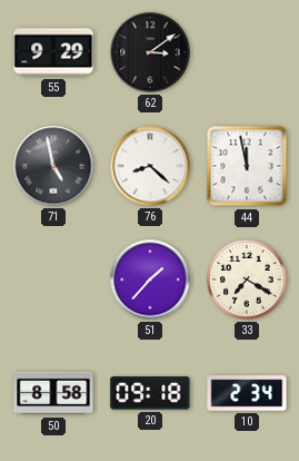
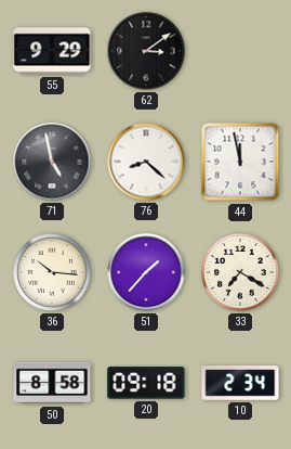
36: none -> 10:16
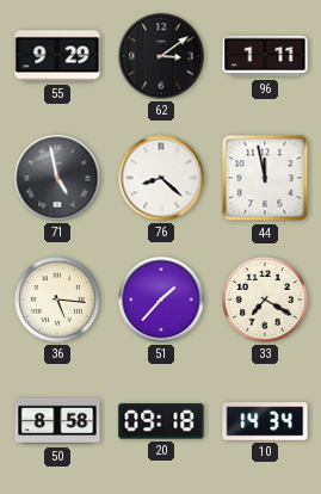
96: none -> 1:11
36: 10:16 -> 5:16
10: 2:34 -> 14:34
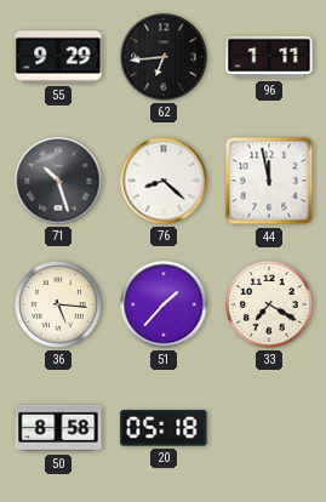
62: 3:09 -> 6:44
71: 4:58 -> 10:27
20: 09:18 -> 05:18
10: 14:34 -> none
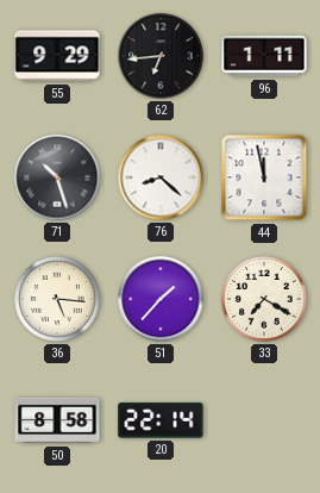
20: 05:18 -> 22:14
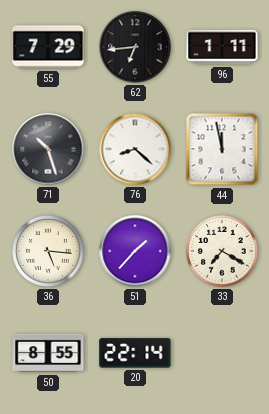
55: 9:29 -> 7:29
50: 8:58 -> 8:55
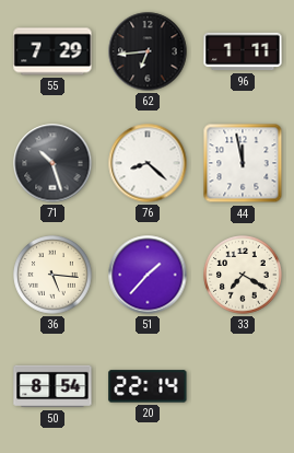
50: 8:55 -> 8:54
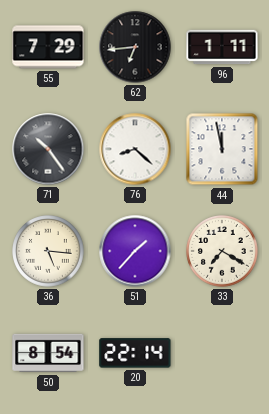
71: 10:27 -> 10:24
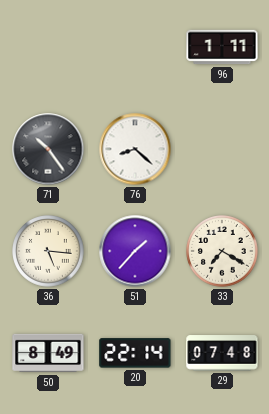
55: 7:29 -> none
62: 6:44 -> none
44: 11:58 -> none
50: 8:54 -> 8:49
29: none -> 07:48
